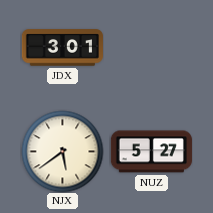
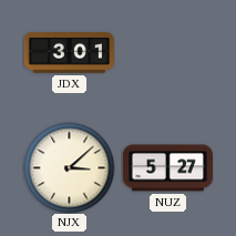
NJX: 5:39 -> 3:08
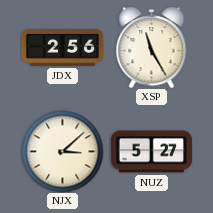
JDX: 3:01 -> 2:56
XSP: none -> 11:25
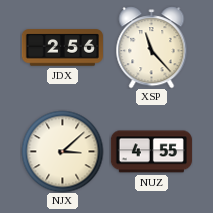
XSP: 11:25 -> 11:23
NUZ: 5:27 -> 4:55
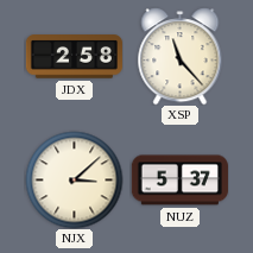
JDX: 2:56 -> 2:58
NUZ: 4:55 -> 5:37
